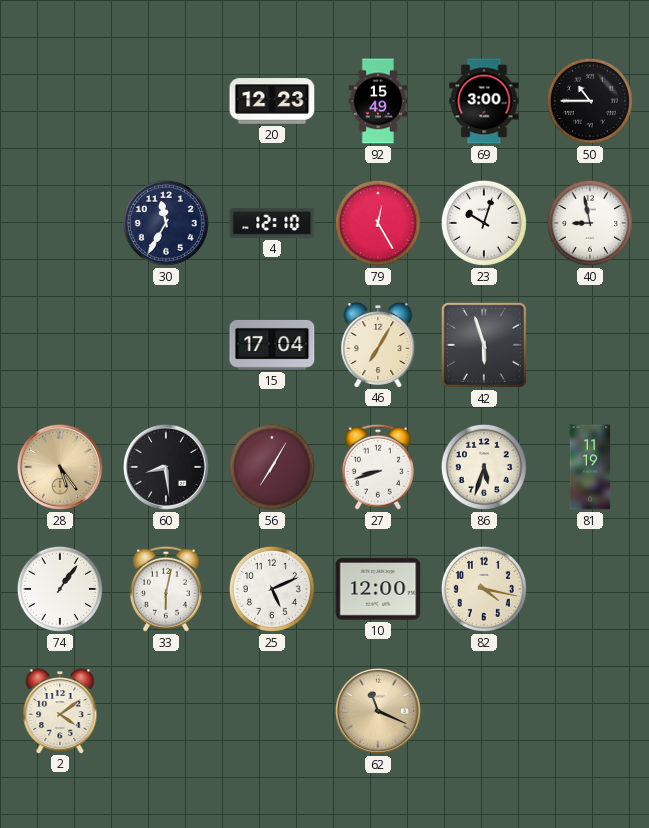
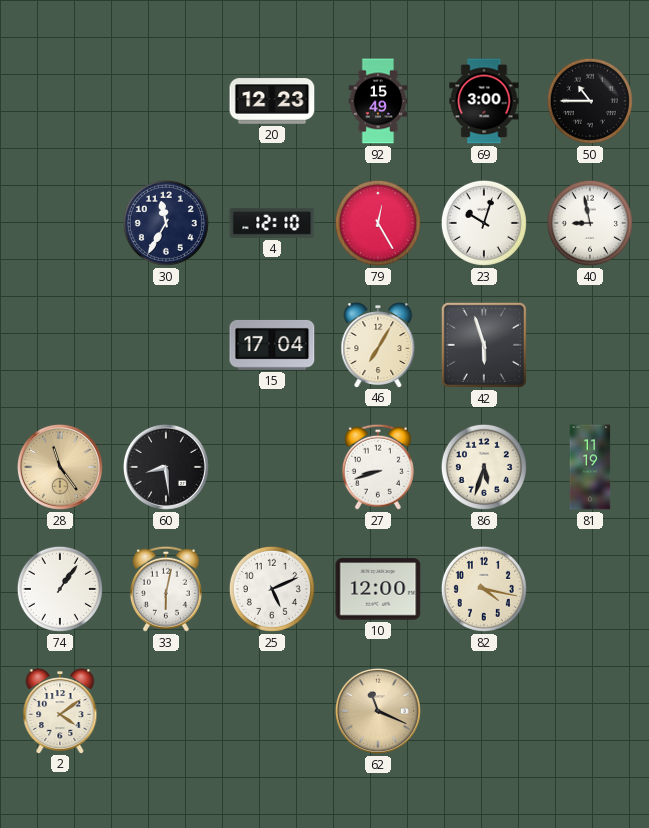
28: 5:24 -> 11:24
56: 7:05 -> none
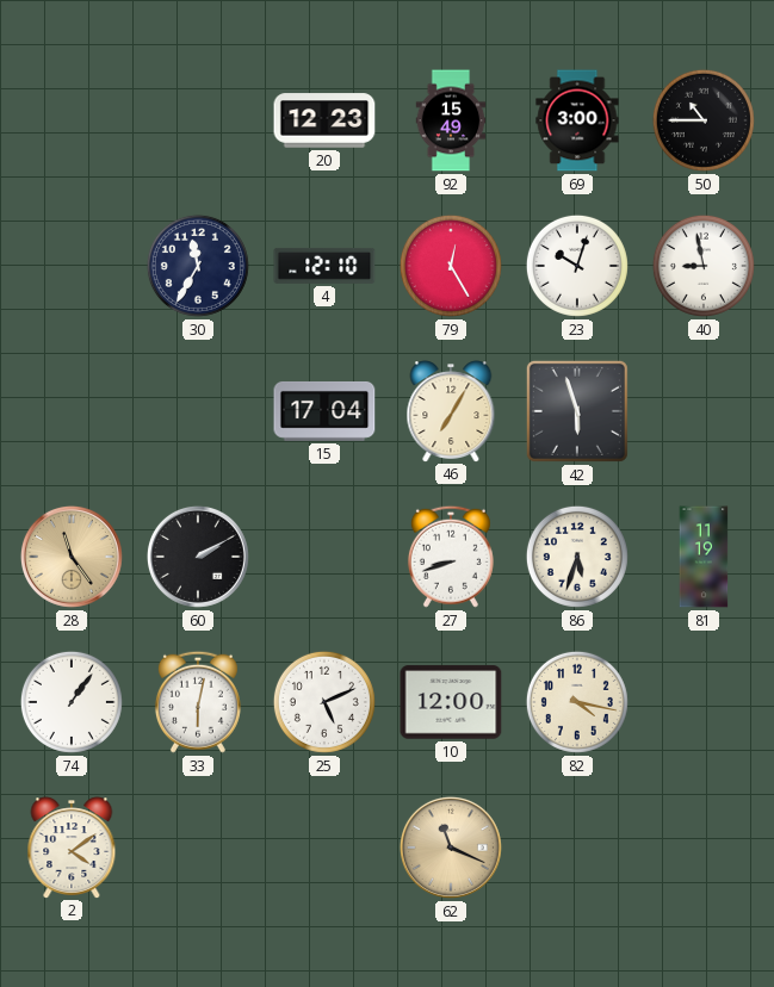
60: 8:29 -> 2:10
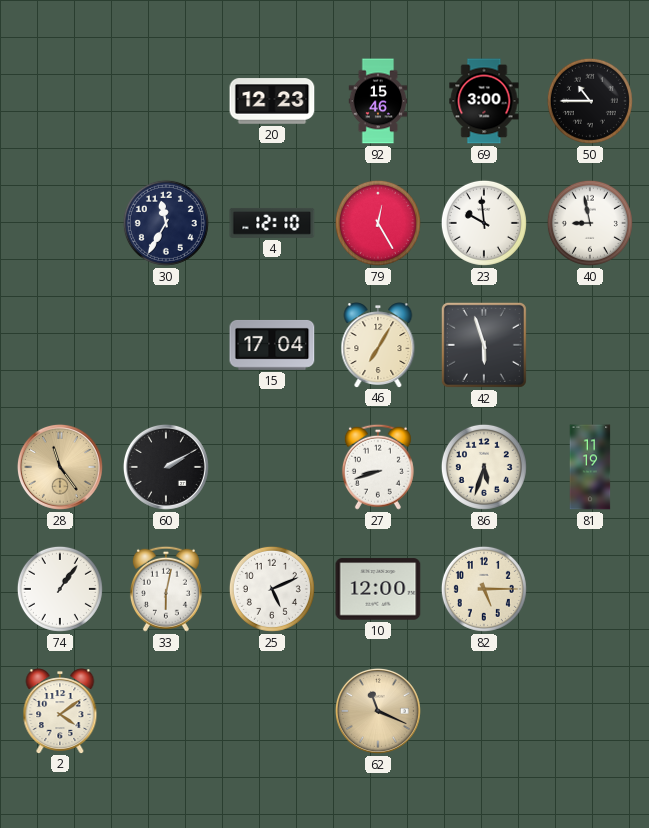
92: 15:49 -> 15:46
23: 10:03 -> 9:59
82: 4:17 -> 5:15
